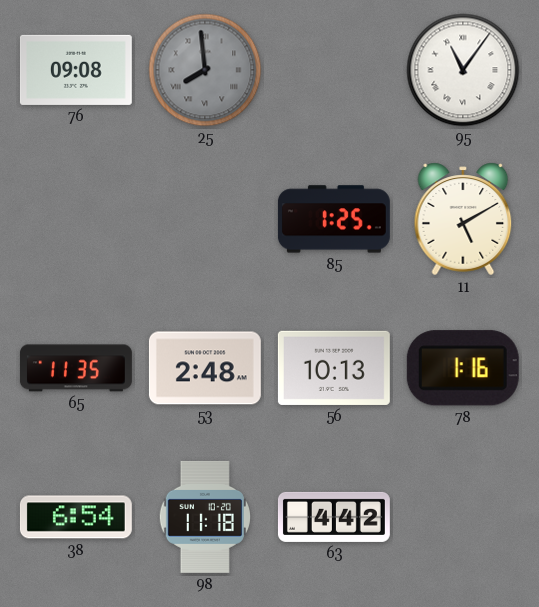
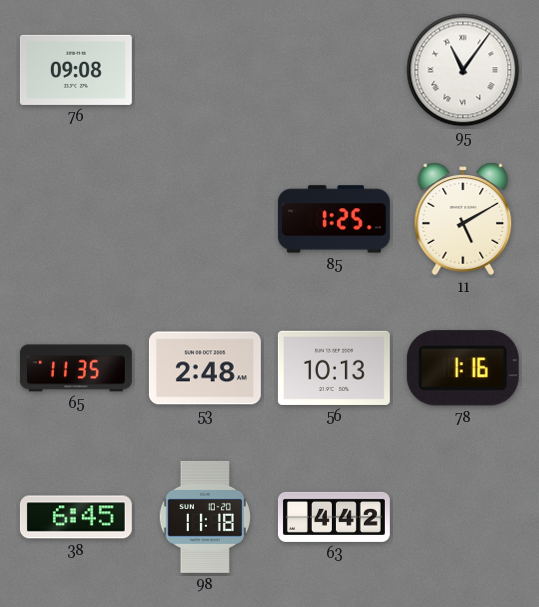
25: 7:59 -> none
38: 6:54 -> 6:45
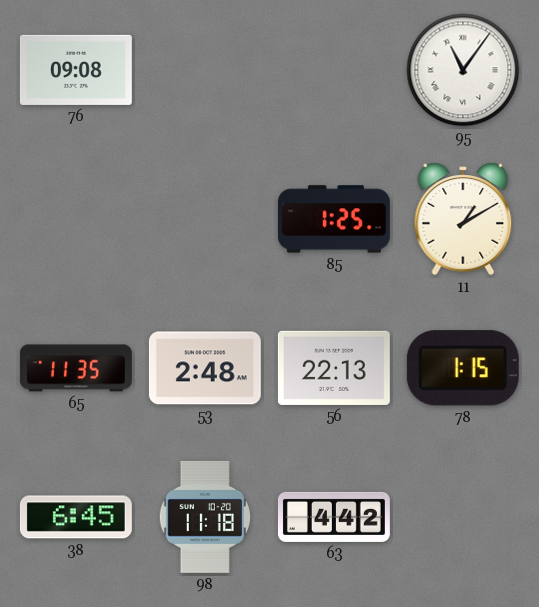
11: 5:10 -> 1:10
56: 10:13 -> 22:13
78: 1:16 -> 1:15
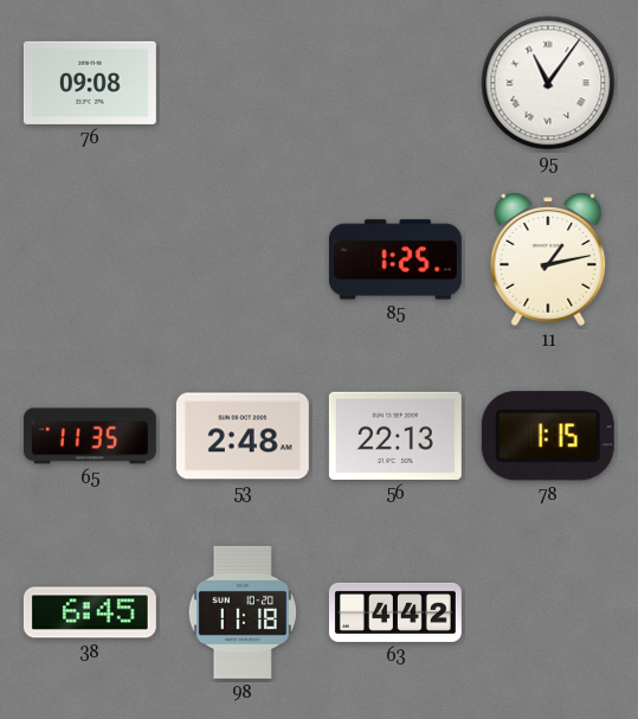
11: 1:10 -> 1:13
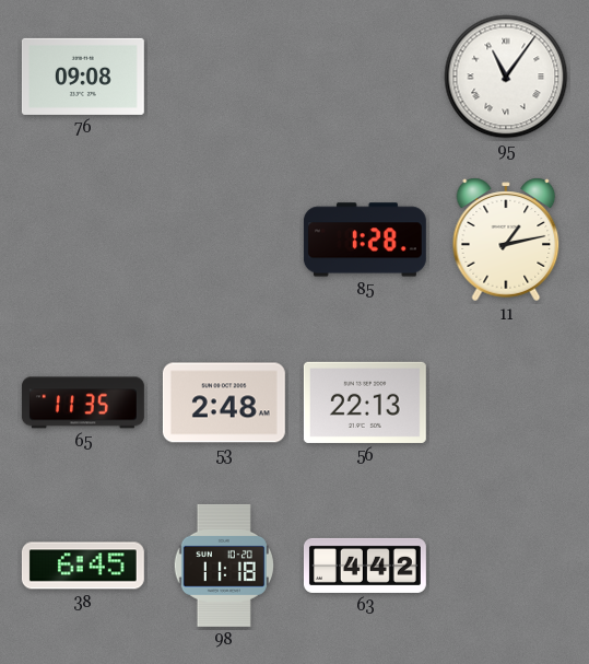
85: 1:25 -> 1:28
78: 1:15 -> none
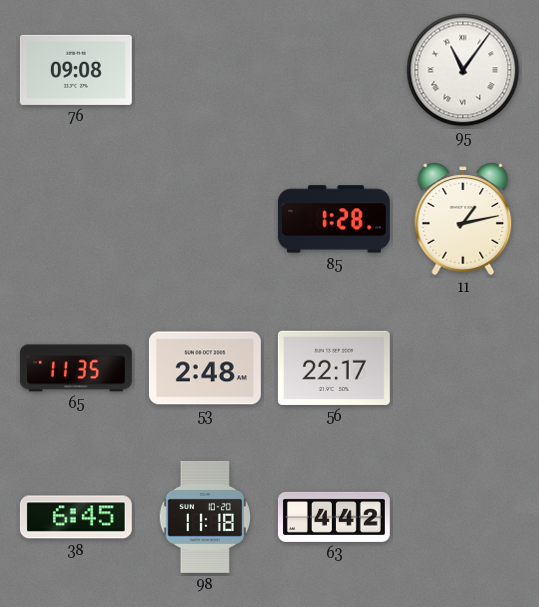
56: 22:13 -> 22:17
